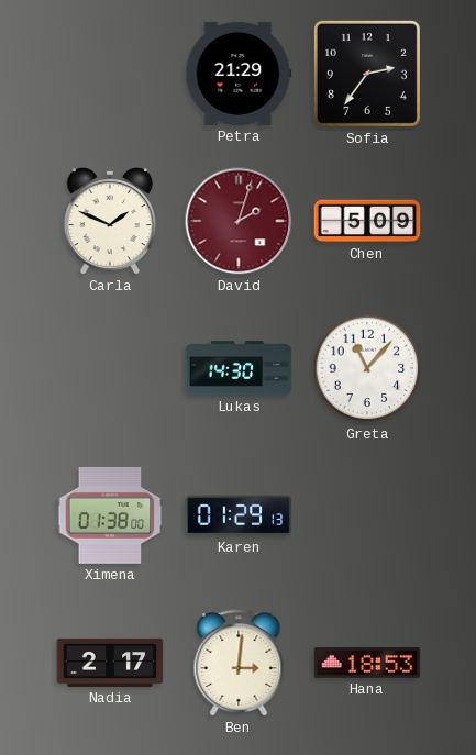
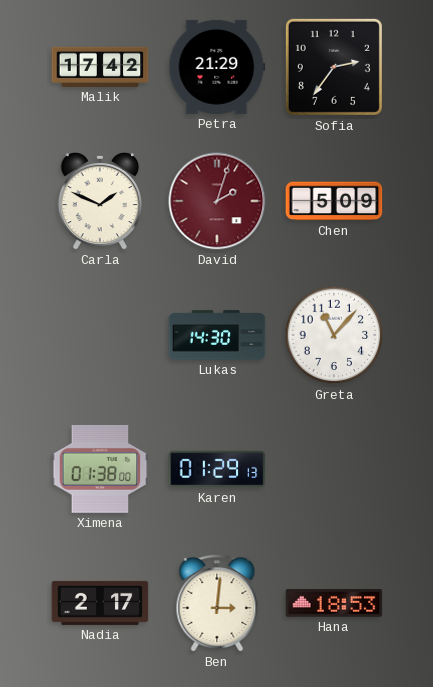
Malik: none -> 17:42
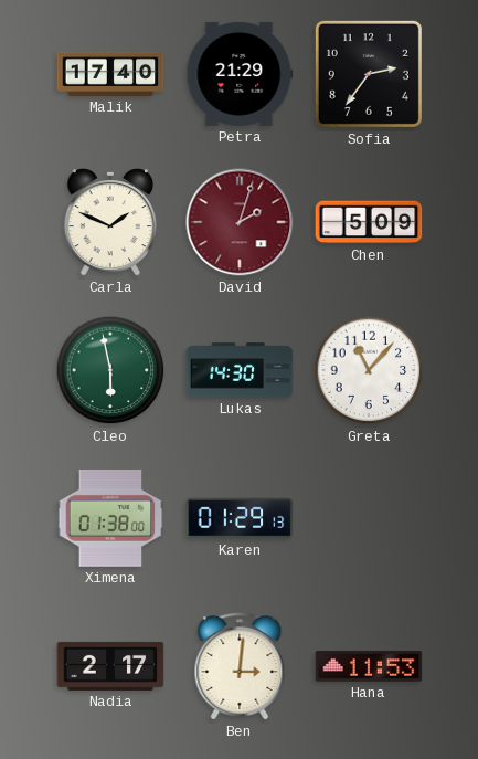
Malik: 17:42 -> 17:40
Cleo: none -> 5:58
Hana: 18:53 -> 11:53
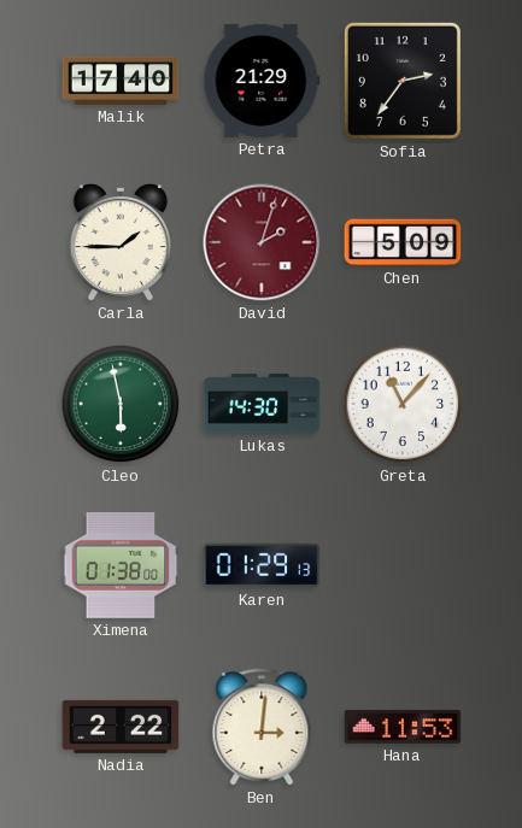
Carla: 1:49 -> 1:45
Nadia: 2:17 -> 2:22
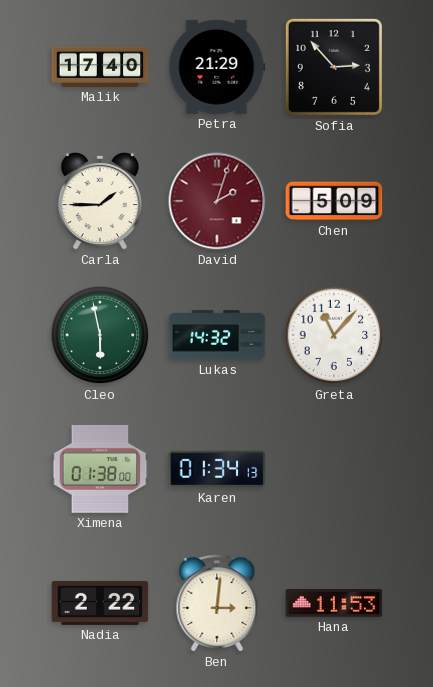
Sofia: 2:36 -> 2:53
Lukas: 14:30 -> 14:32
Karen: 01:29 -> 01:34
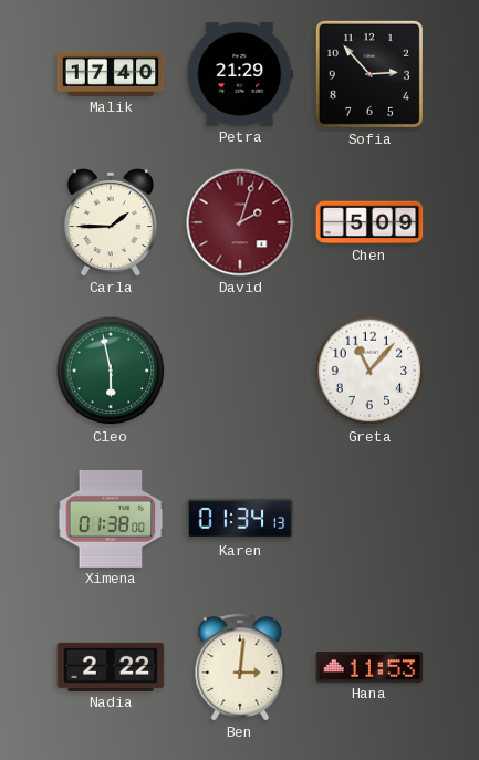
Lukas: 14:32 -> none
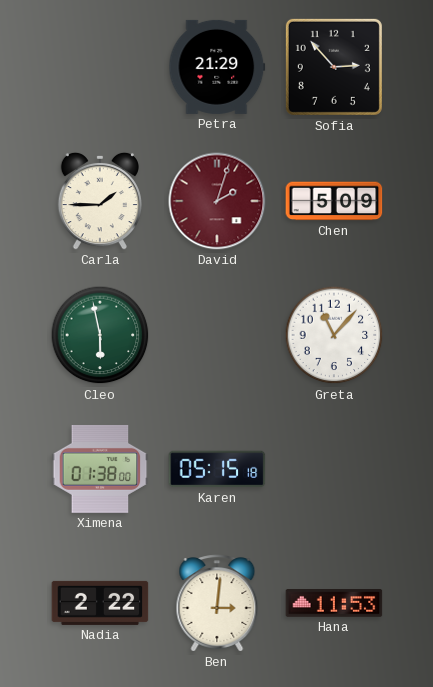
Malik: 17:40 -> none
Karen: 01:34 -> 05:15
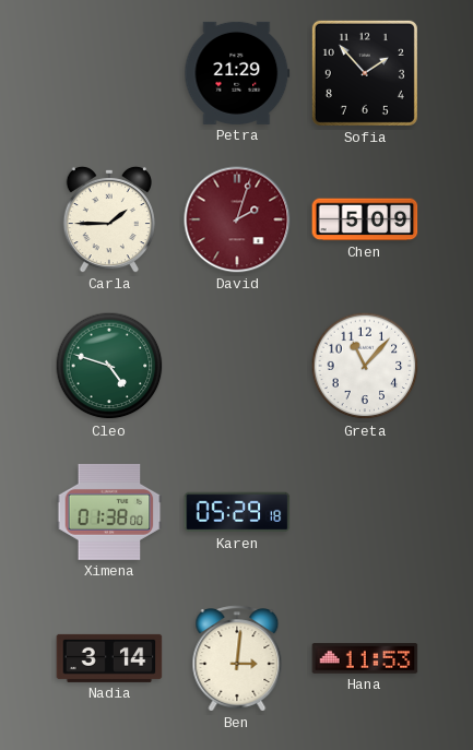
Sofia: 2:53 -> 1:53
Cleo: 5:58 -> 4:48
Karen: 05:15 -> 05:29
Nadia: 2:22 -> 3:14
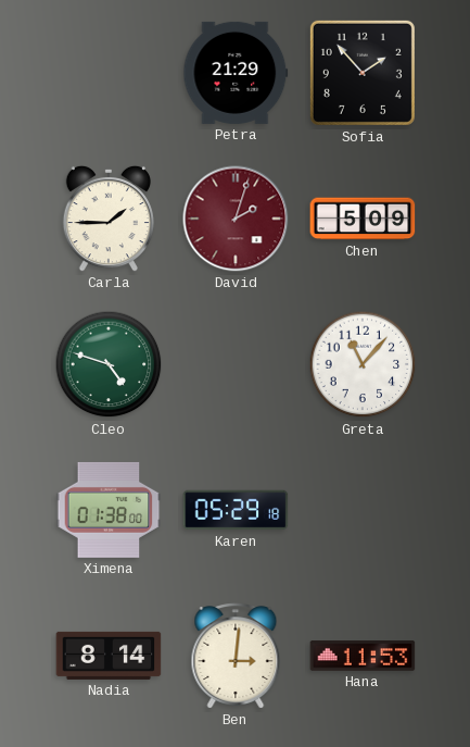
Nadia: 3:14 -> 8:14
